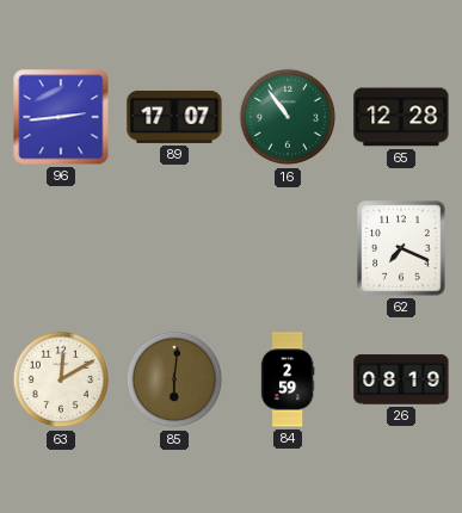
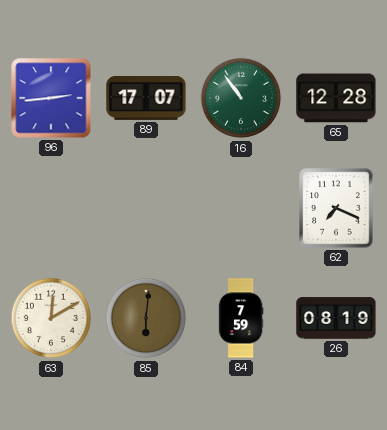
84: 2:59 -> 7:59
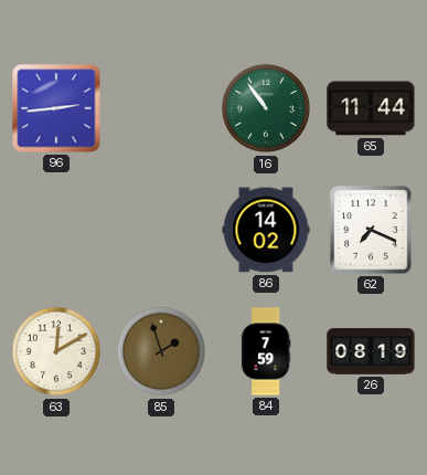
89: 17:07 -> none
65: 12:28 -> 11:44
86: none -> 14:02
85: 6:01 -> 1:57
